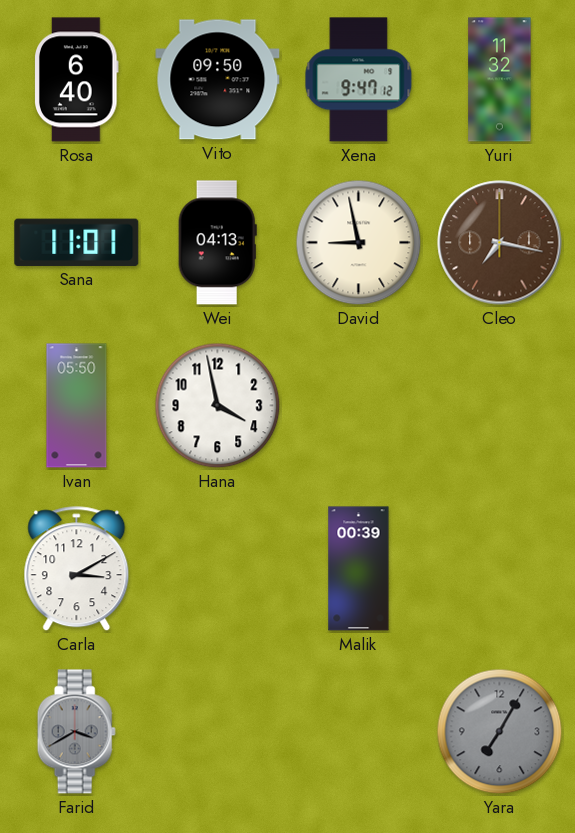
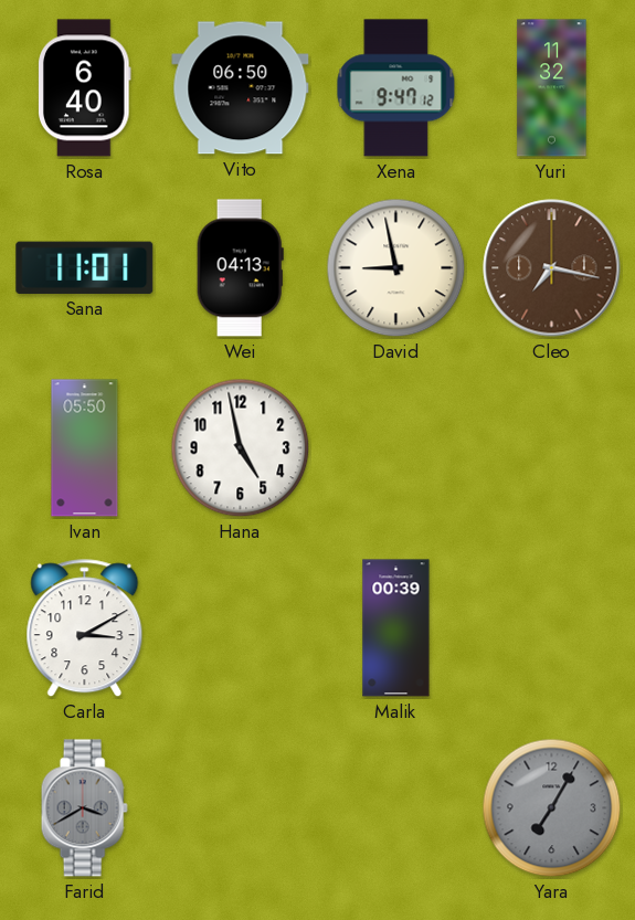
Vito: 09:50 -> 06:50
Hana: 3:58 -> 4:58
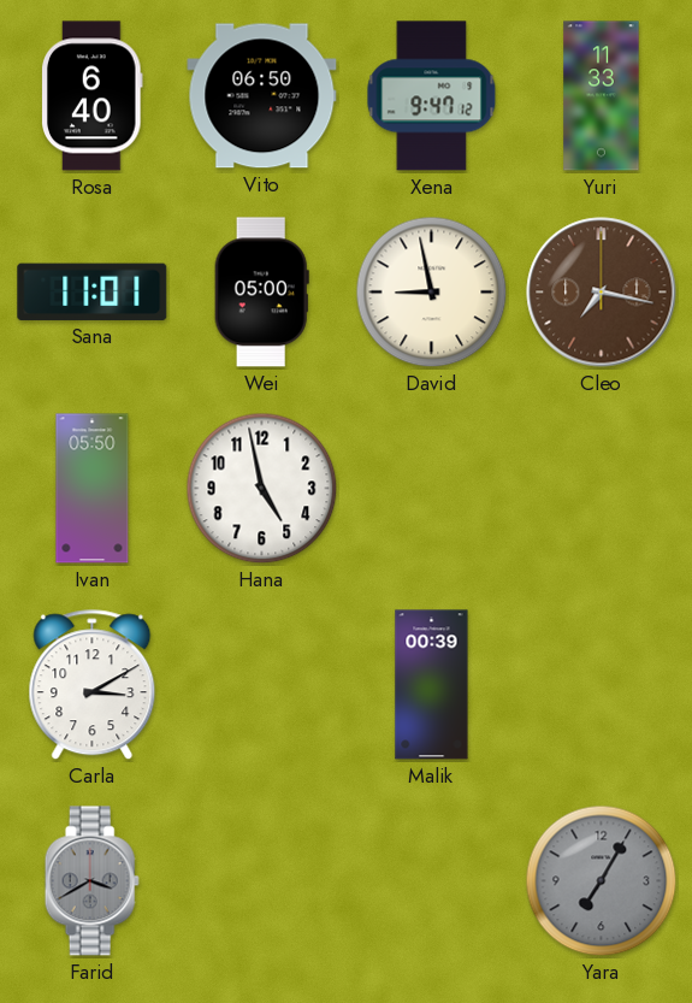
Yuri: 11:32 -> 11:33
Wei: 04:13 -> 05:00
